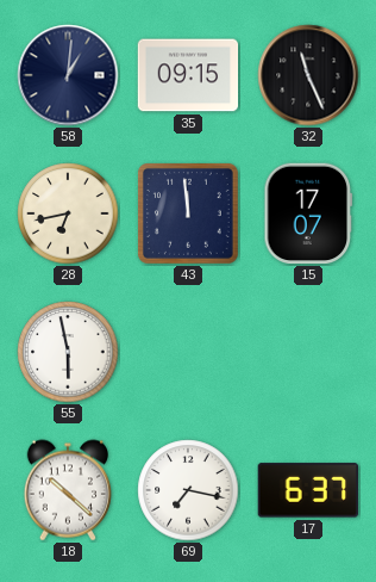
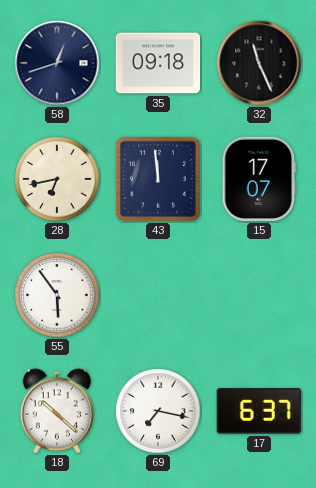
58: 1:01 -> 12:42
35: 09:15 -> 09:18
55: 5:58 -> 5:54
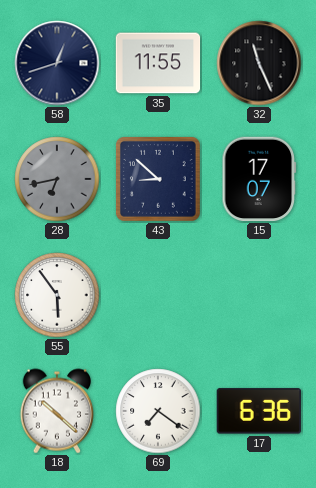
35: 09:18 -> 11:55
28 dial: cream -> grey
43: 11:59 -> 8:52
69: 7:17 -> 7:21
17: 6:37 -> 6:36
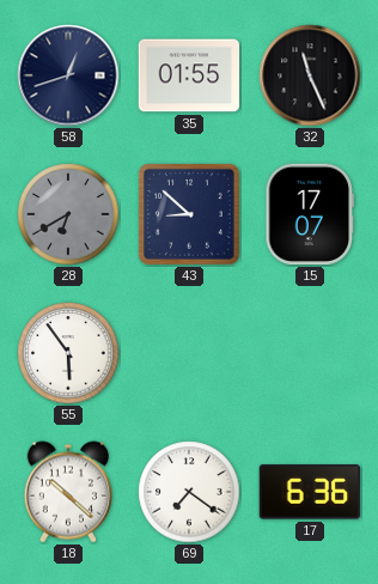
35: 11:55 -> 01:55
28: 6:43 -> 6:40
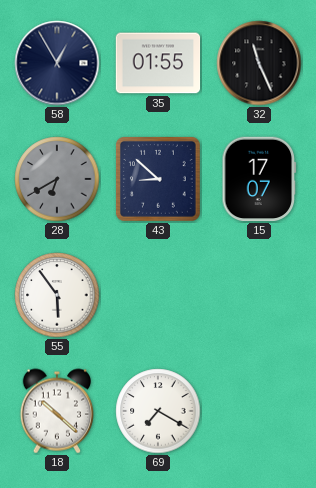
58: 12:42 -> 12:55
69: 7:21 -> 7:20
17: 6:36 -> none
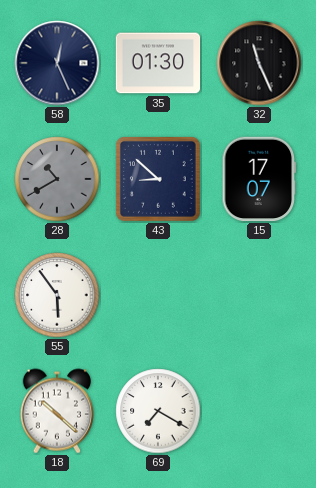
58: 12:55 -> 12:26
35: 01:55 -> 01:30
28: 6:40 -> 10:40
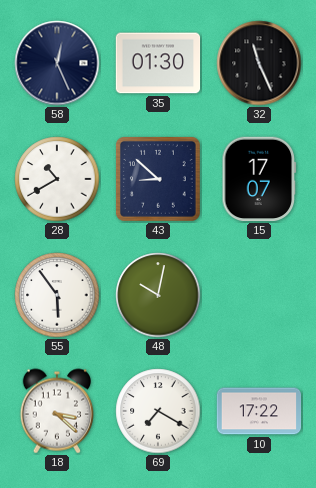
28 dial: grey -> white
48: none -> 10:02
18: 10:22 -> 3:22
10: none -> 17:22
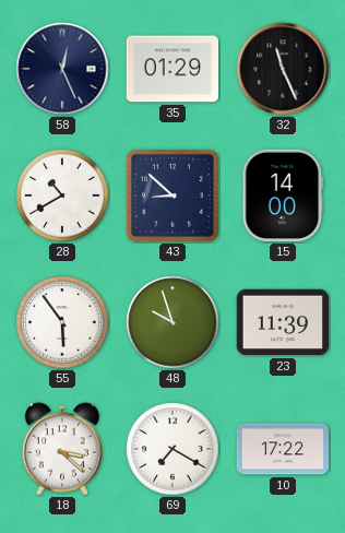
35: 01:30 -> 01:29
15: 17:07 -> 14:00
48: 10:02 -> 9:57
23: none -> 11:39
